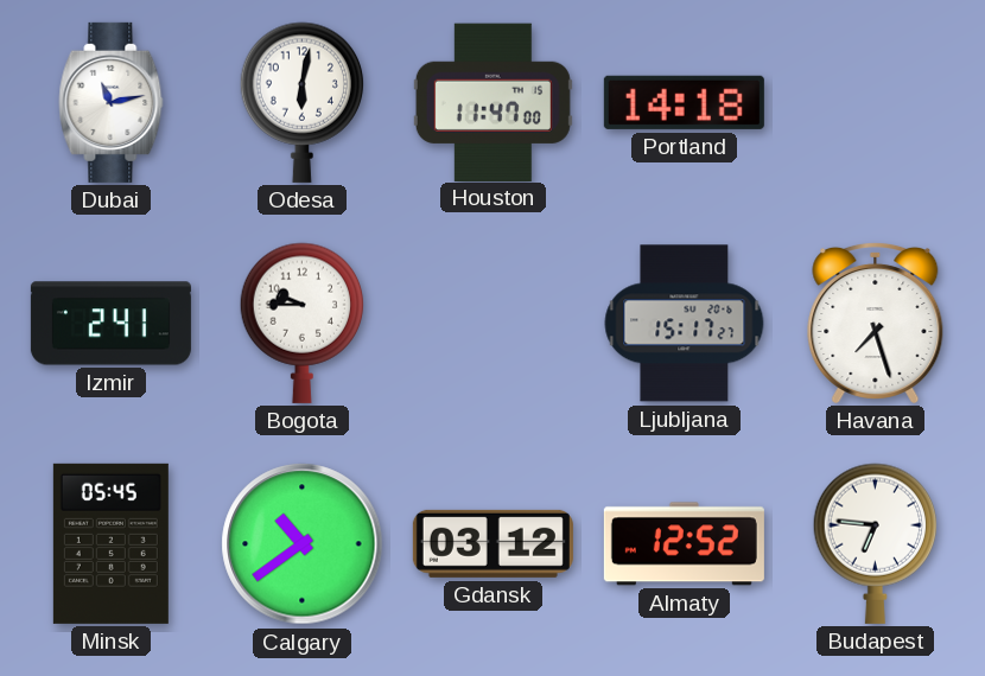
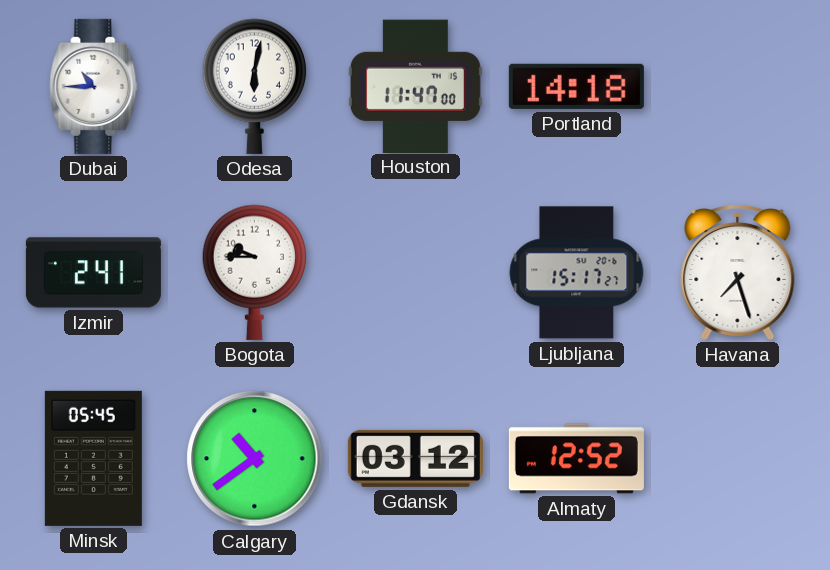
Dubai: 11:13 -> 10:45
Budapest: 6:46 -> none
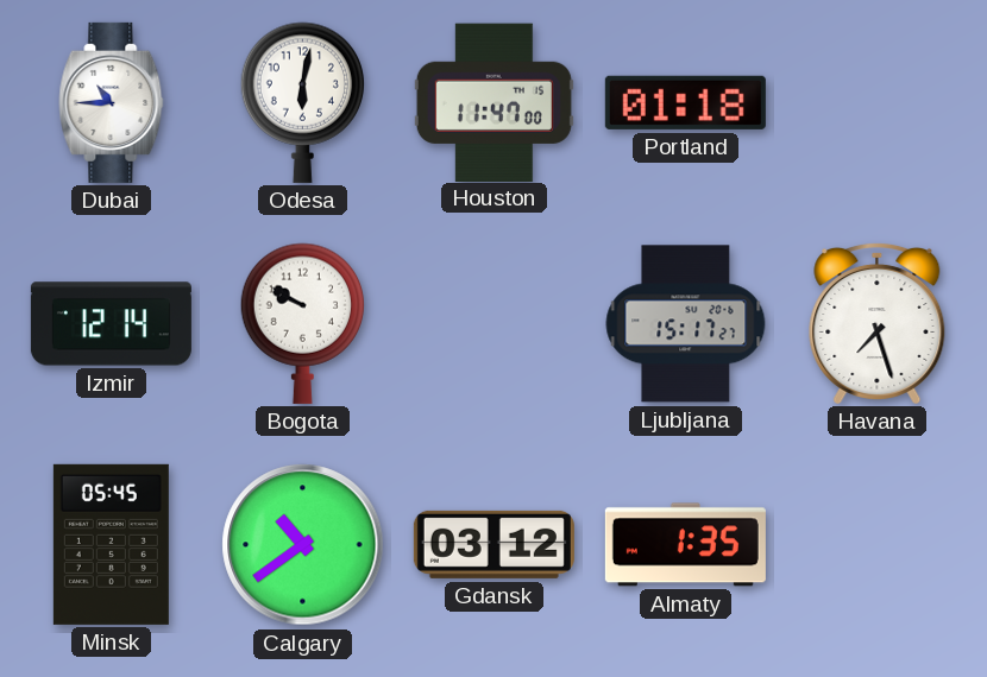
Portland: 14:18 -> 01:18
Izmir: 2:41 -> 12:14
Bogota: 9:45 -> 9:50
Almaty: 12:52 -> 1:35
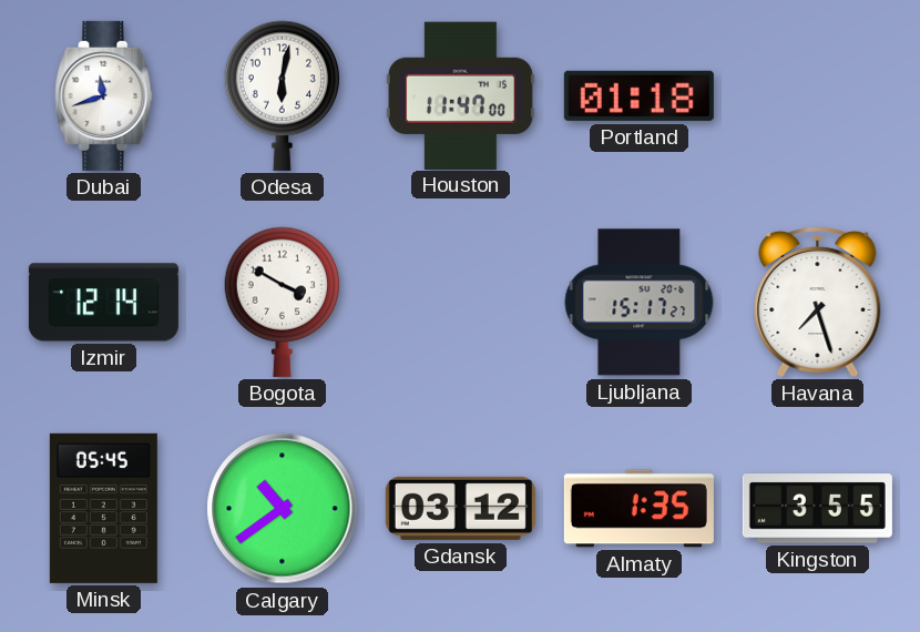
Dubai: 10:45 -> 11:42
Bogota: 9:50 -> 3:50
Kingston: none -> 3:55
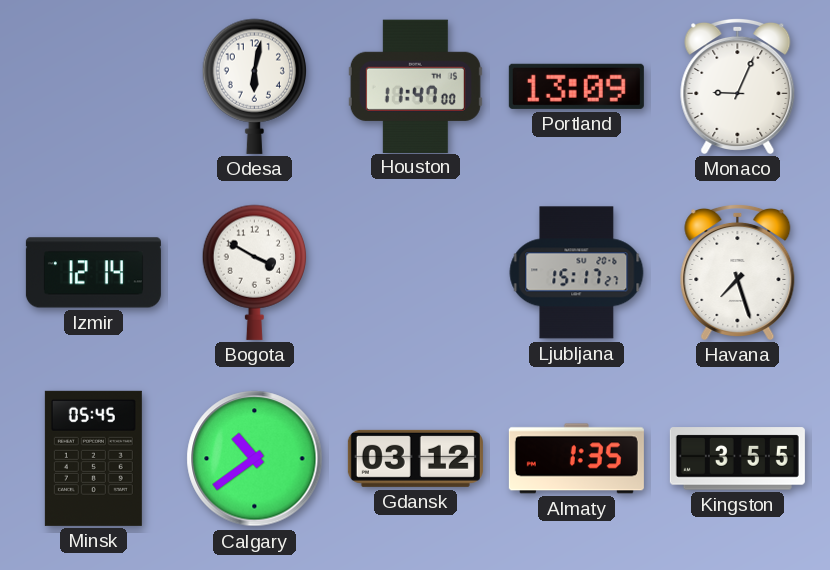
Dubai: 11:42 -> none
Portland: 01:18 -> 13:09
Monaco: none -> 9:04
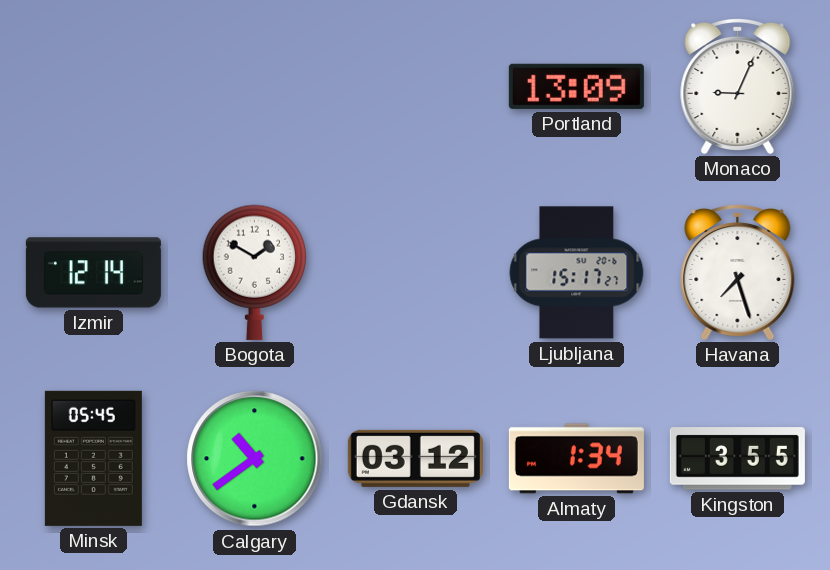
Odesa: 6:02 -> none
Houston: 11:47 -> none
Bogota: 3:50 -> 1:50
Almaty: 1:35 -> 1:34
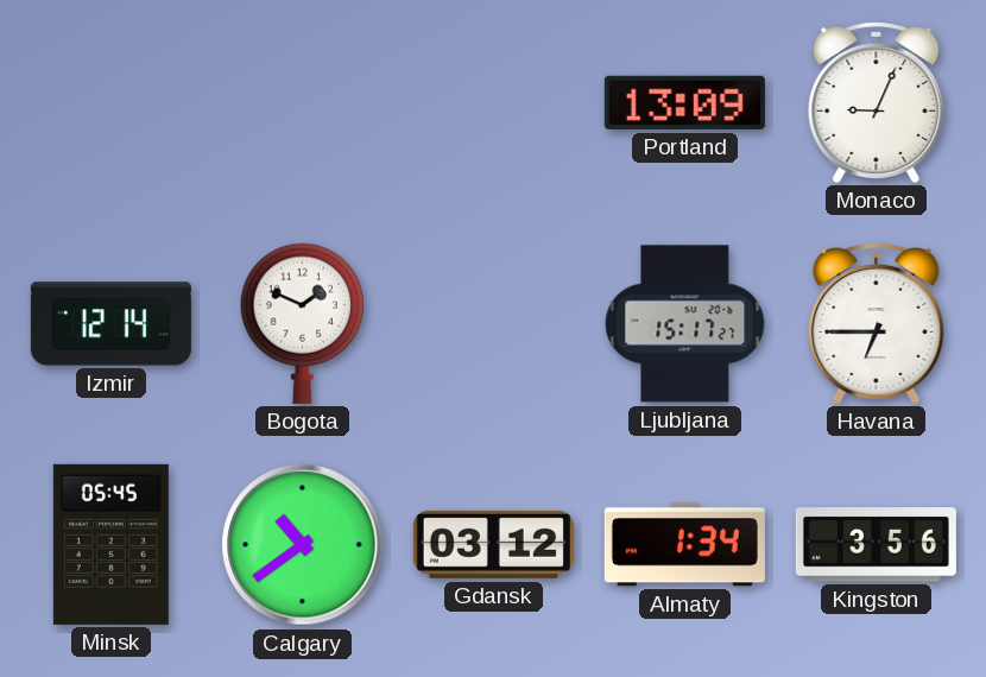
Bogota: 1:50 -> 1:49
Havana: 7:27 -> 6:45
Kingston: 3:55 -> 3:56
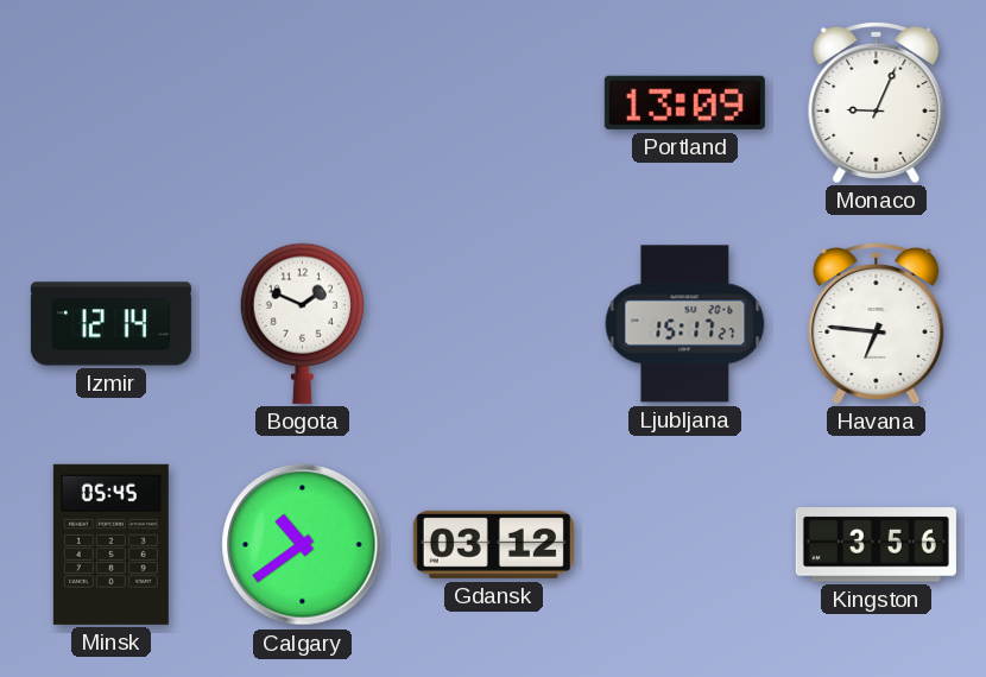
Havana: 6:45 -> 6:46
Almaty: 1:34 -> none
